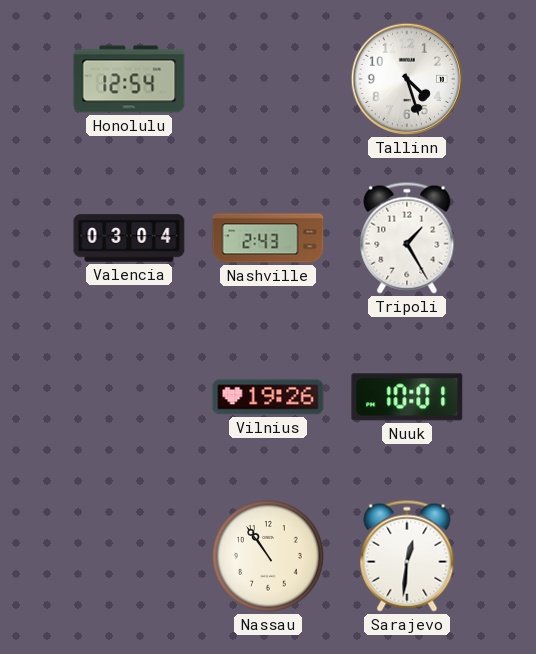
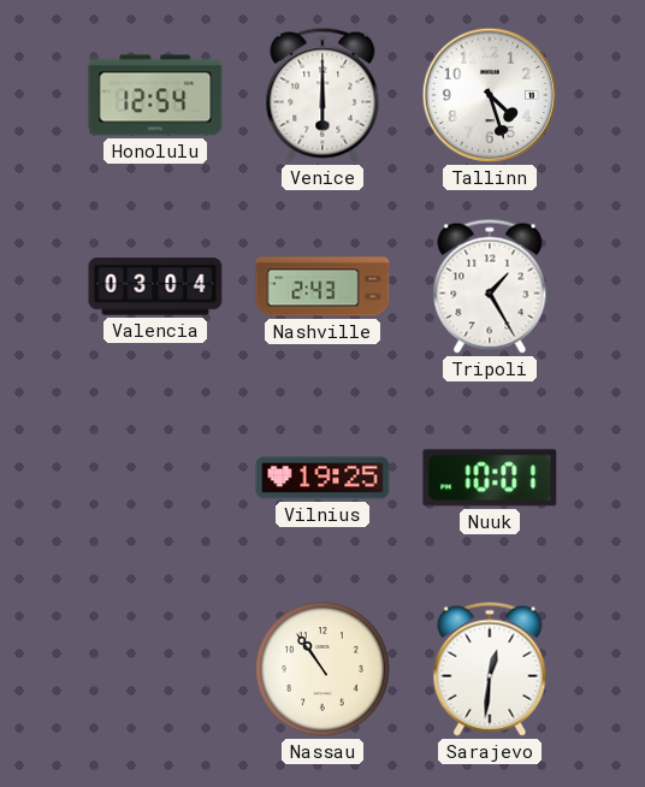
Venice: none -> 6:00
Vilnius: 19:26 -> 19:25
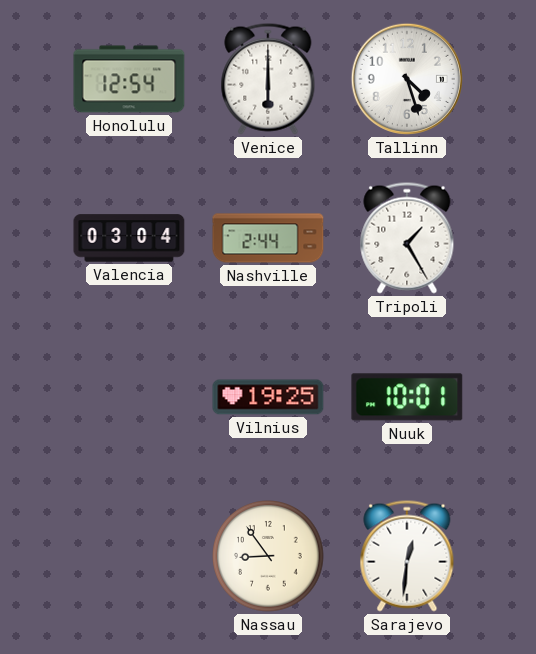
Nashville: 2:43 -> 2:44
Nassau: 10:54 -> 8:54
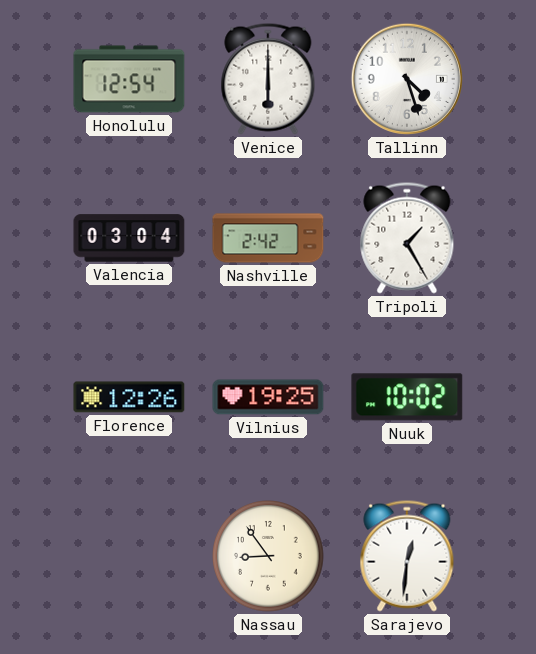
Nashville: 2:44 -> 2:42
Florence: none -> 12:26
Nuuk: 10:01 -> 10:02
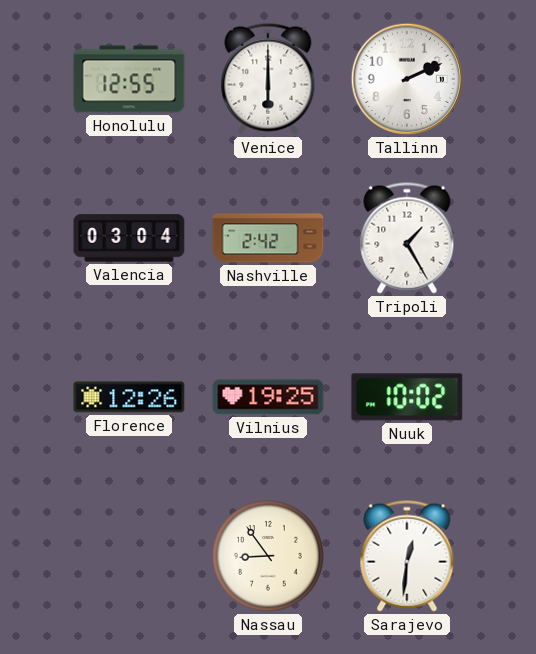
Honolulu: 12:54 -> 12:55
Tallinn: 4:27 -> 2:11
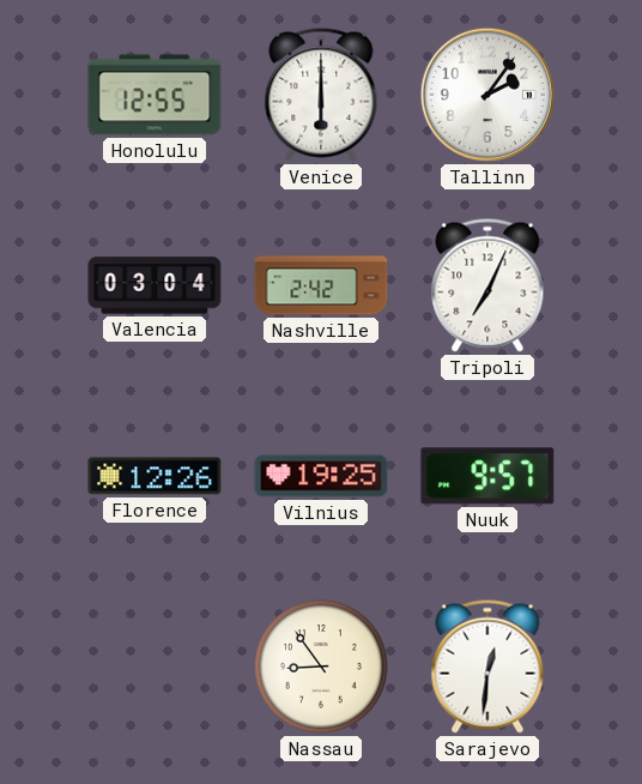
Tallinn: 2:11 -> 2:06
Tripoli: 1:25 -> 7:04
Nuuk: 10:02 -> 9:57
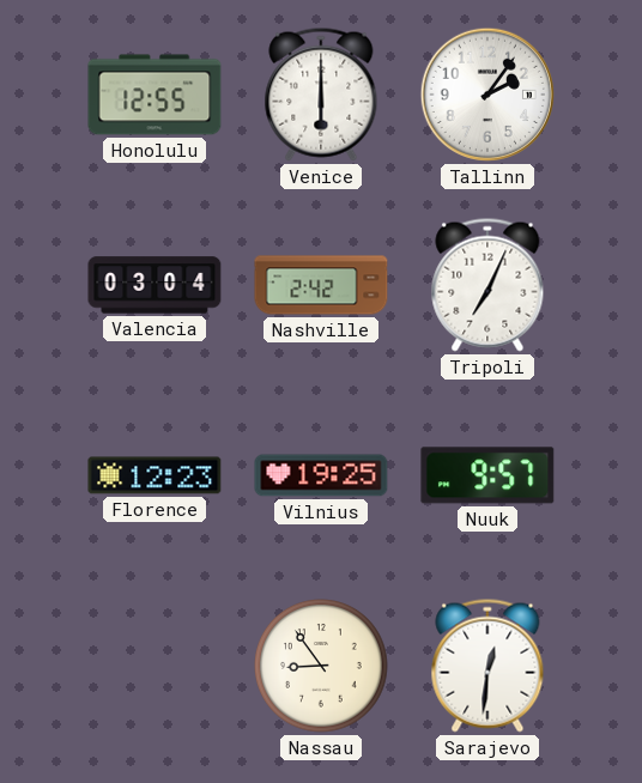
Florence: 12:26 -> 12:23
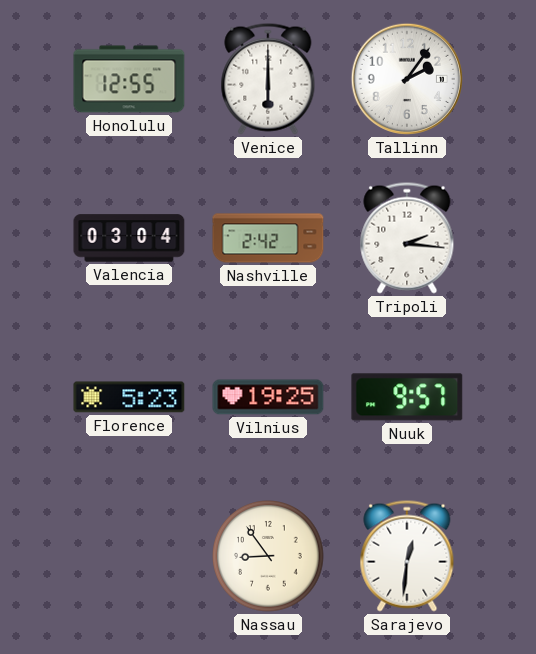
Tripoli: 7:04 -> 2:16
Florence: 12:23 -> 5:23
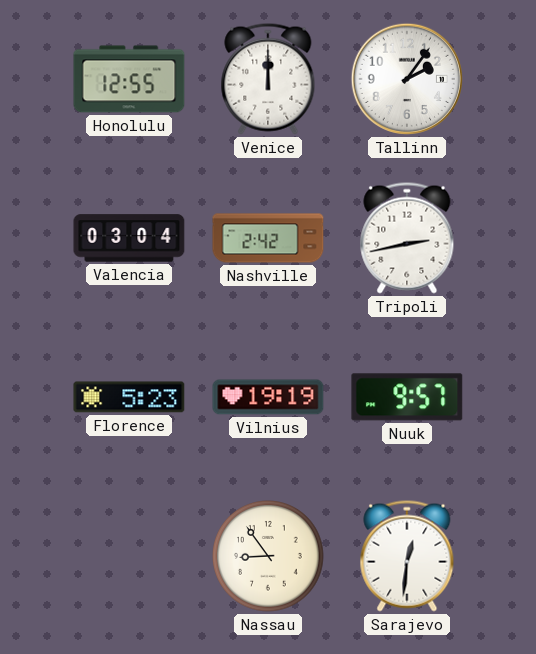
Venice: 6:00 -> 12:00
Tripoli: 2:16 -> 2:43
Vilnius: 19:25 -> 19:19
